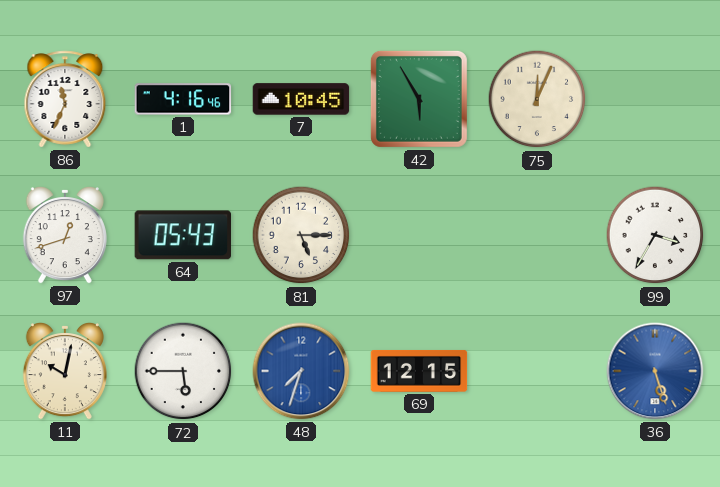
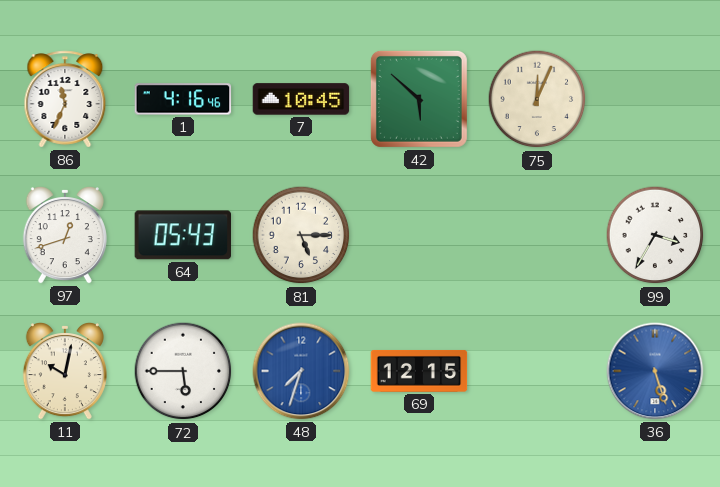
42: 5:55 -> 5:52
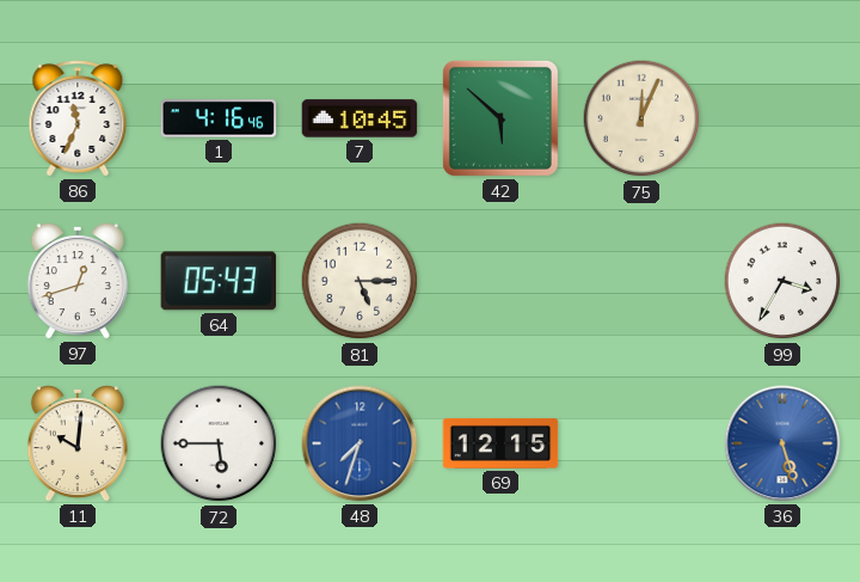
11: 10:02 -> 10:01
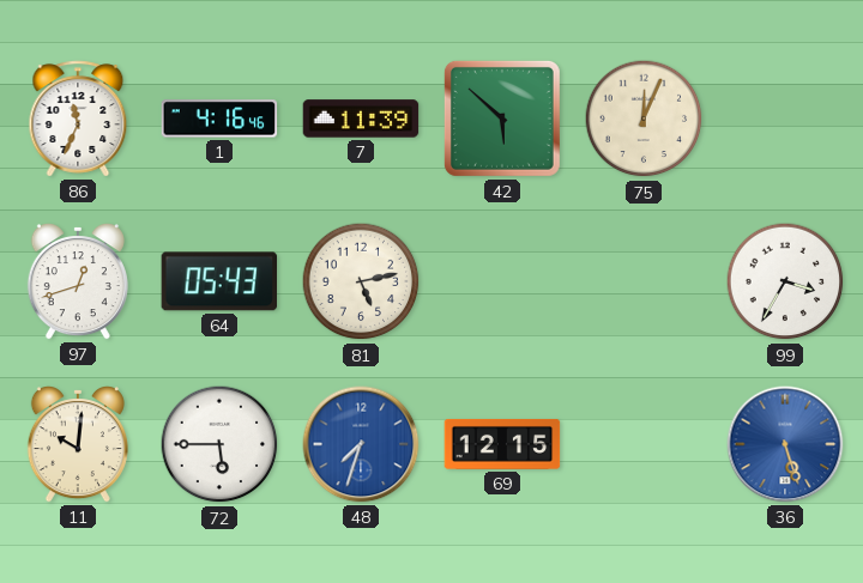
7: 10:45 -> 11:39
81: 5:15 -> 5:13
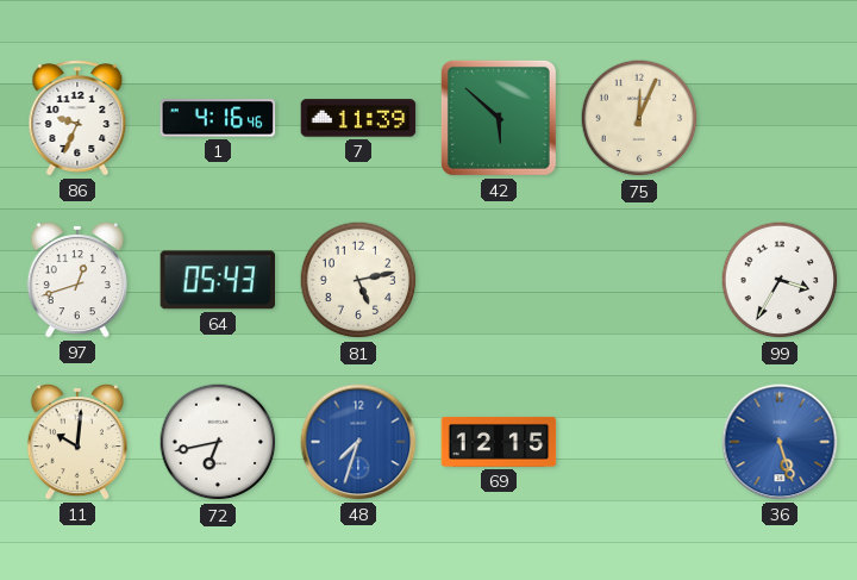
86: 11:34 -> 9:34
72: 5:45 -> 6:43
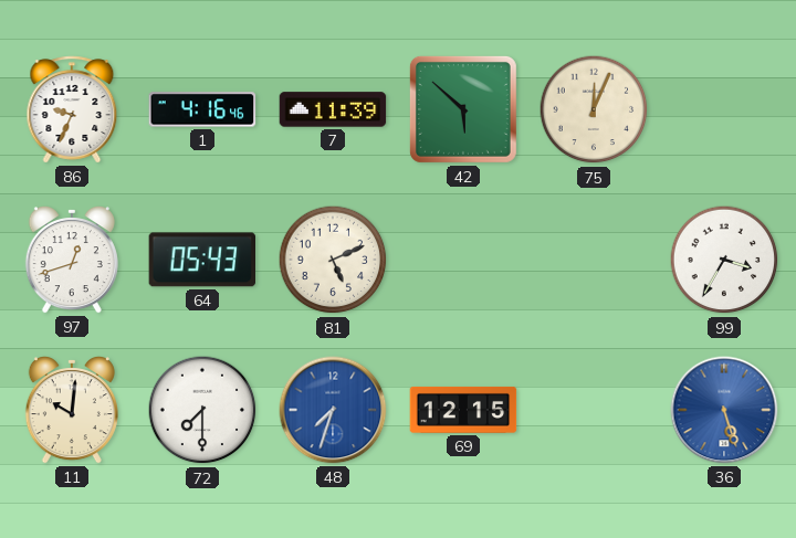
81: 5:13 -> 5:11
72: 6:43 -> 7:30
